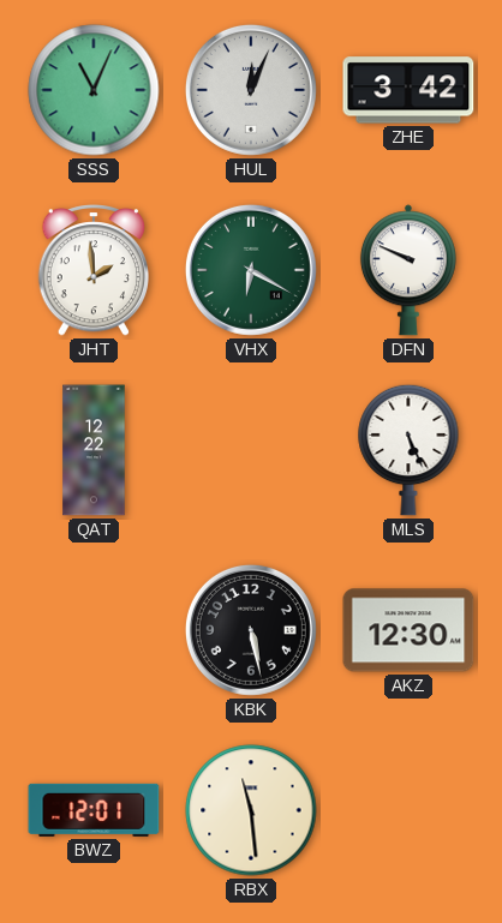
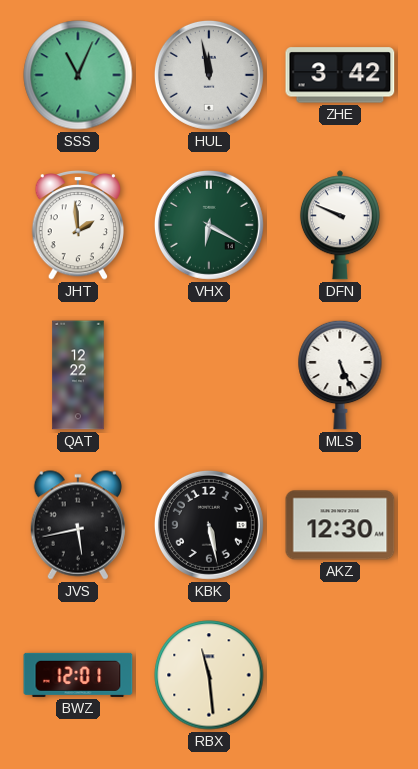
HUL: 12:04 -> 11:58
JVS: none -> 5:43
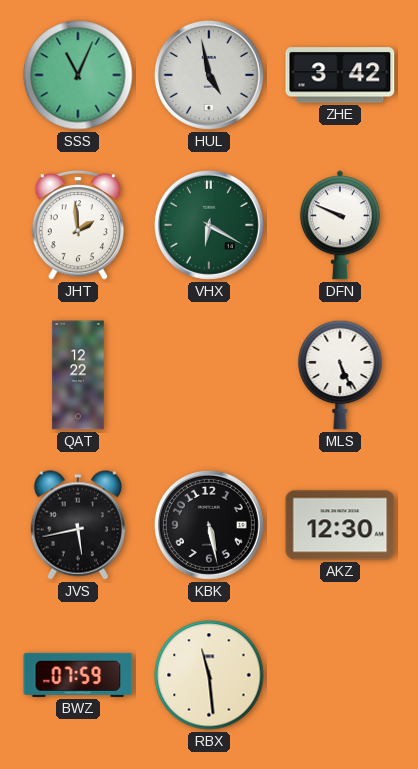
HUL: 11:58 -> 4:58
BWZ: 12:01 -> 07:59
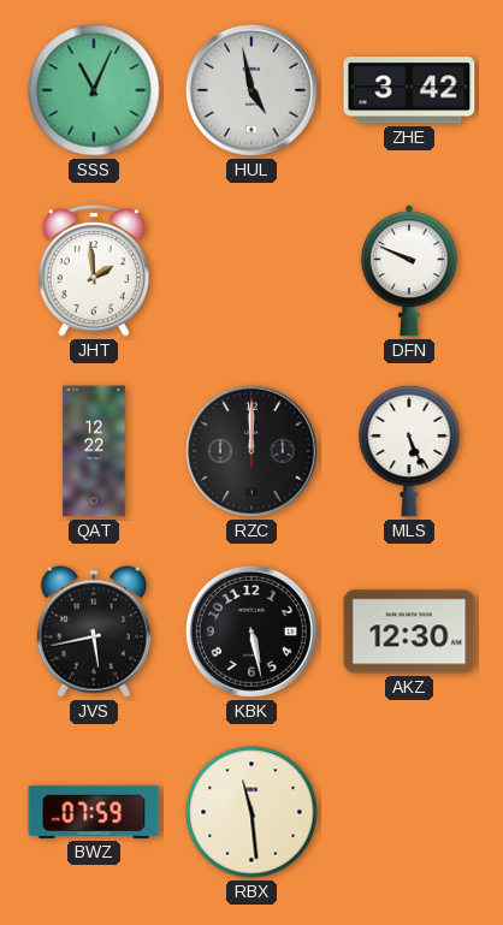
VHX: 6:20 -> none
RZC: none -> 12:00
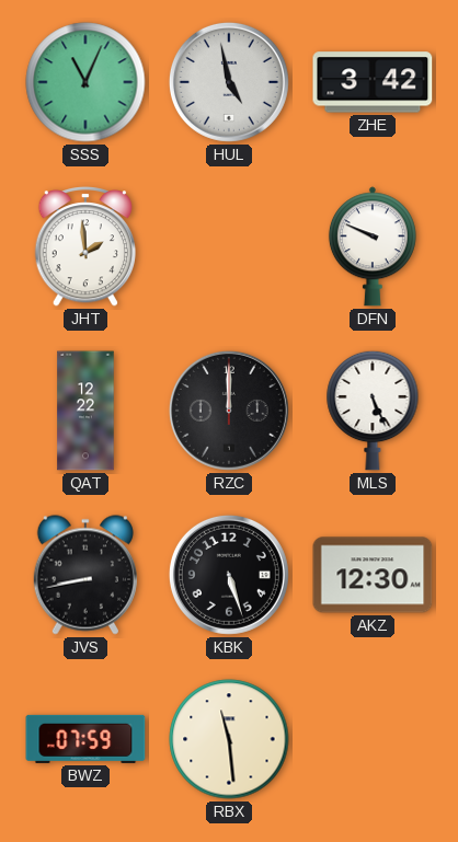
JVS: 5:43 -> 8:43
KBK: 5:28 -> 5:27
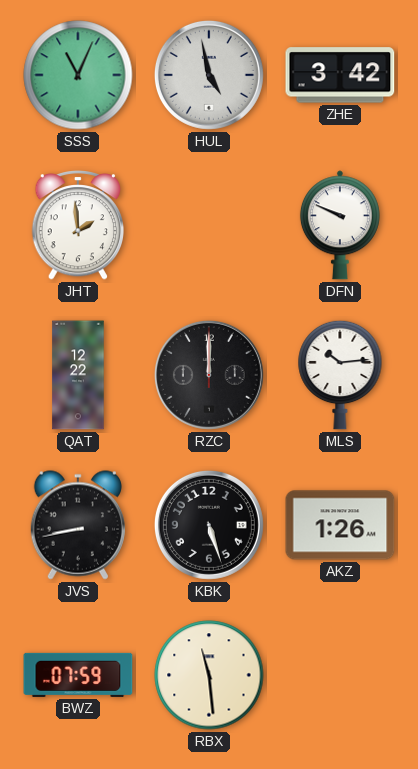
MLS: 5:26 -> 10:14
AKZ: 12:30 -> 1:26
